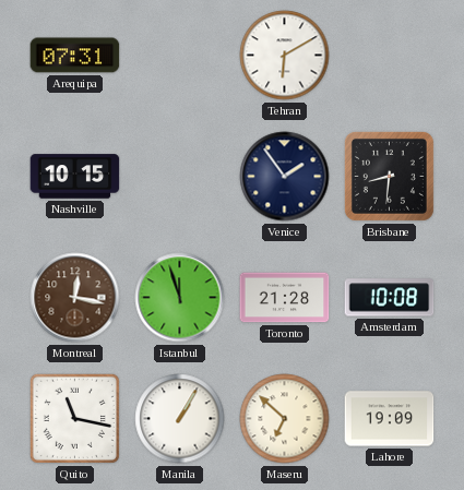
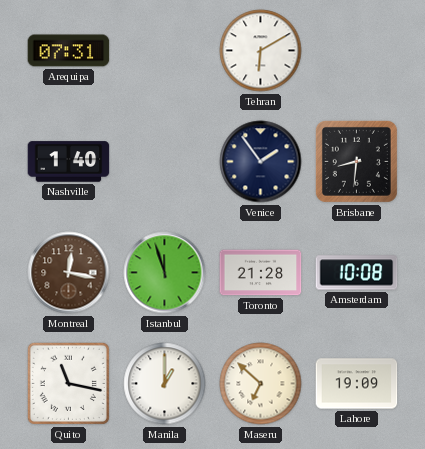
Nashville: 10:15 -> 1:40
Manila: 1:05 -> 1:00
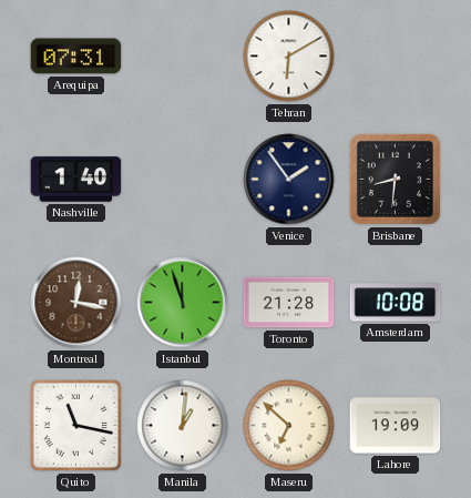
Manila: 1:00 -> 1:01
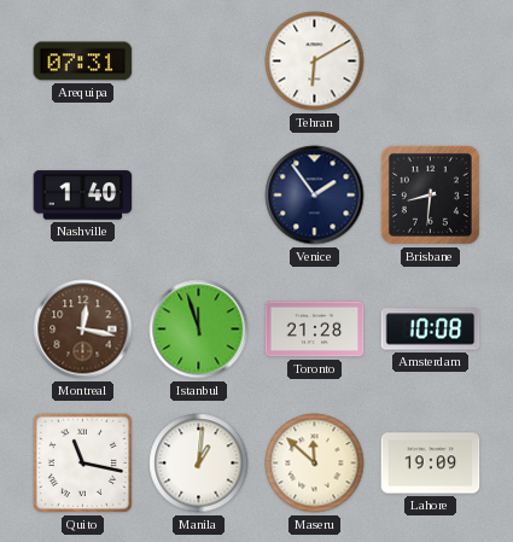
Maseru: 6:52 -> 11:52
